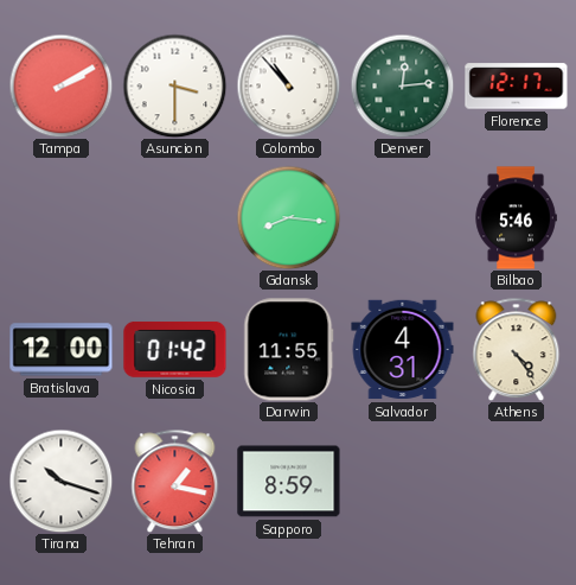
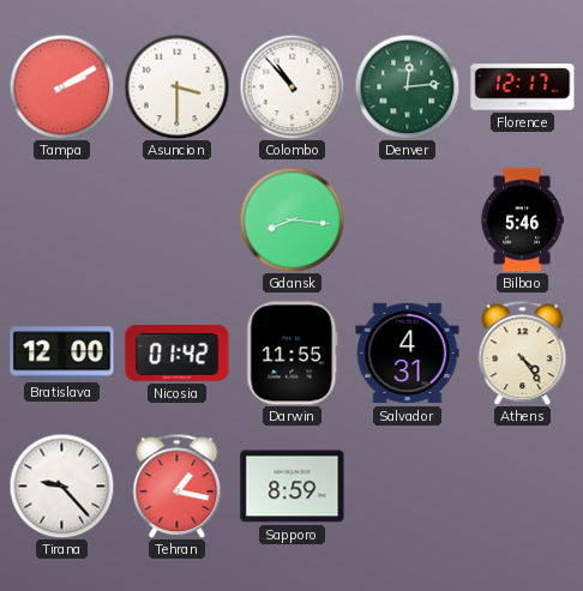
Tirana: 10:18 -> 9:23
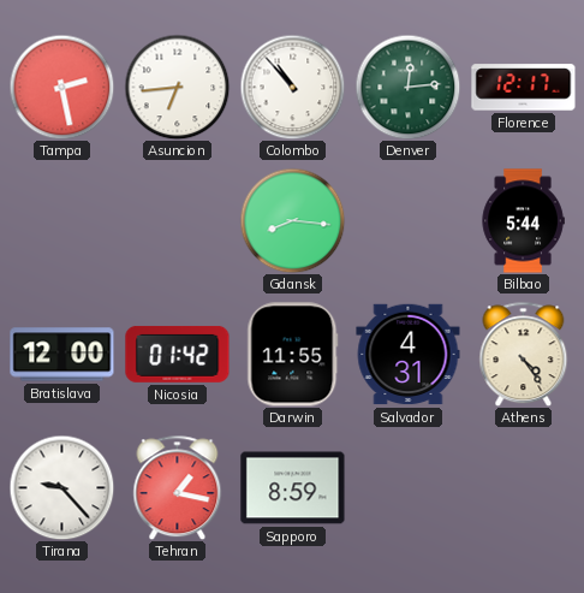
Tampa: 2:10 -> 2:28
Asuncion: 3:30 -> 6:44
Bilbao: 5:46 -> 5:44
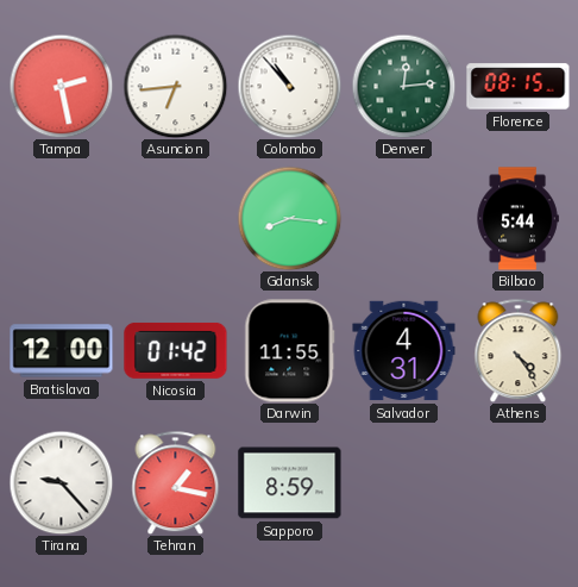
Florence: 12:17 -> 08:15
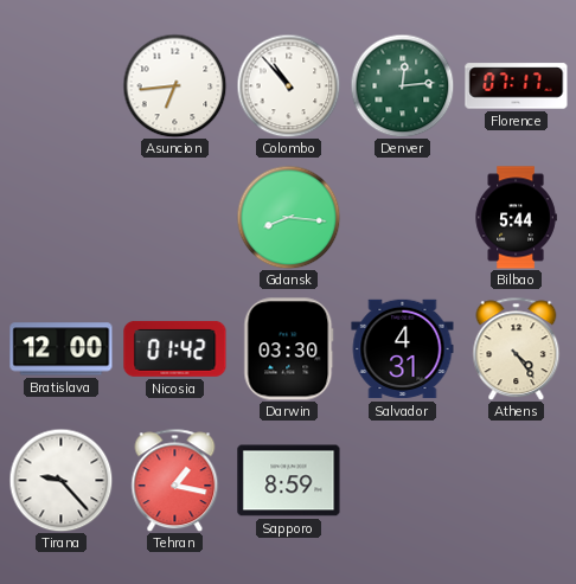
Tampa: 2:28 -> none
Florence: 08:15 -> 07:17
Darwin: 11:55 -> 03:30
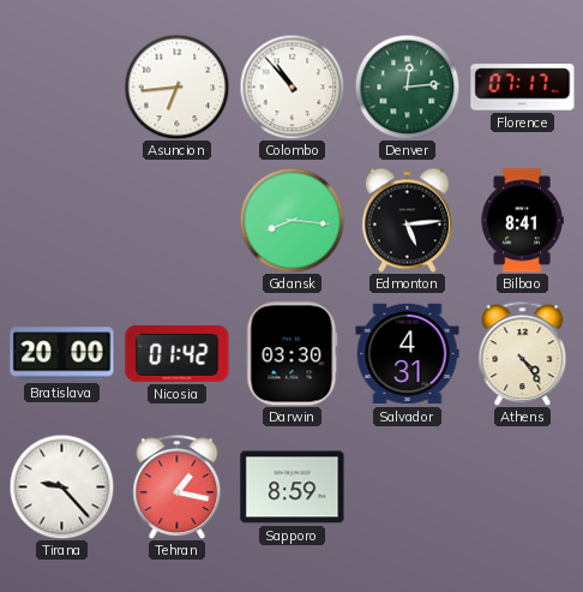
Edmonton: none -> 5:14
Bilbao: 5:44 -> 8:41
Bratislava: 12:00 -> 20:00
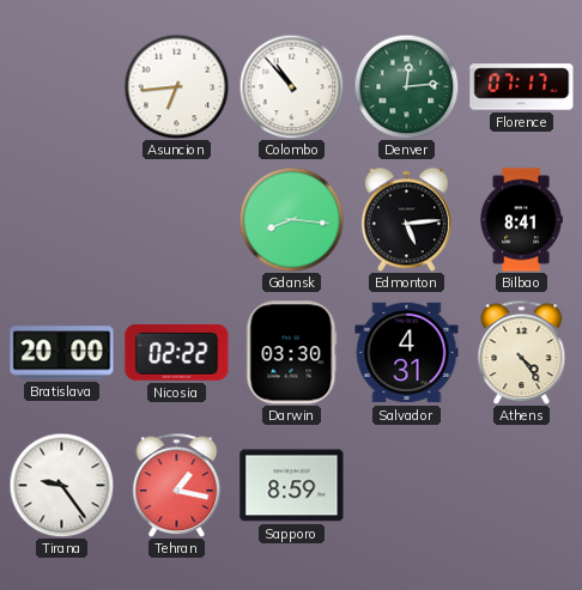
Nicosia: 01:42 -> 02:22
Tirana: 9:23 -> 9:24
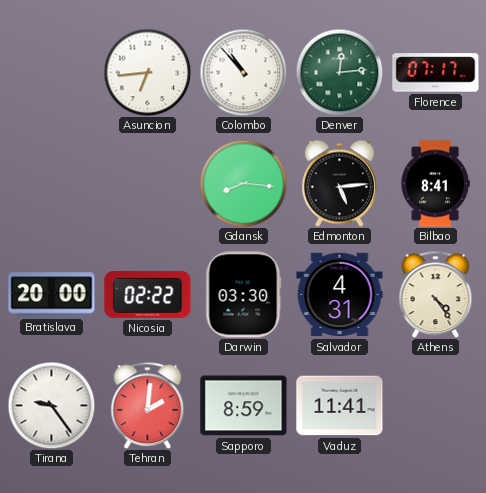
Tehran: 1:17 -> 2:01
Vaduz: none -> 11:41
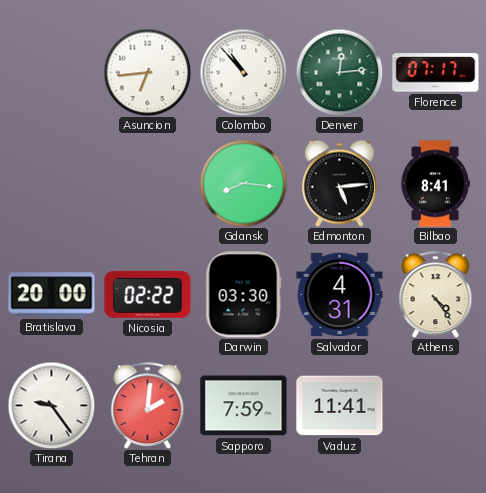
Sapporo: 8:59 -> 7:59
